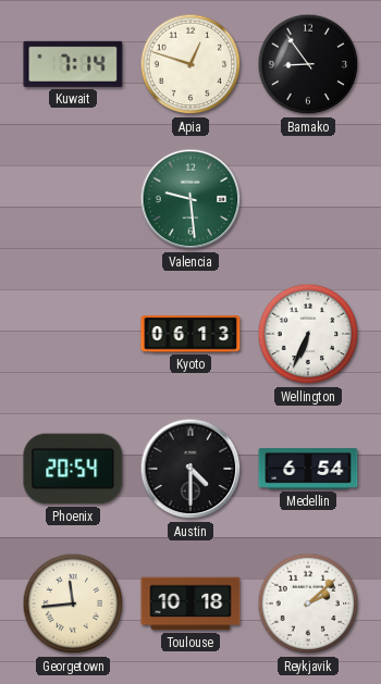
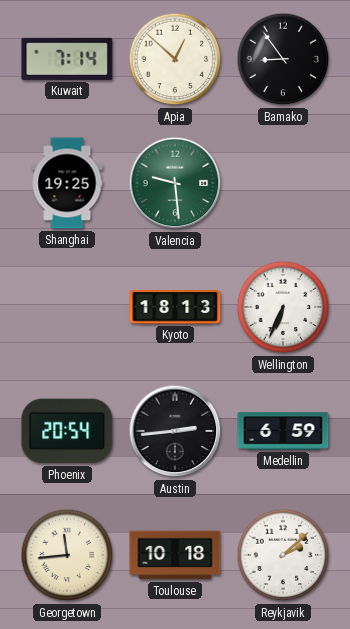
Apia: 12:48 -> 12:52
Shanghai: none -> 19:25
Kyoto: 06:13 -> 18:13
Austin: 4:30 -> 2:44
Medellin: 6:54 -> 6:59
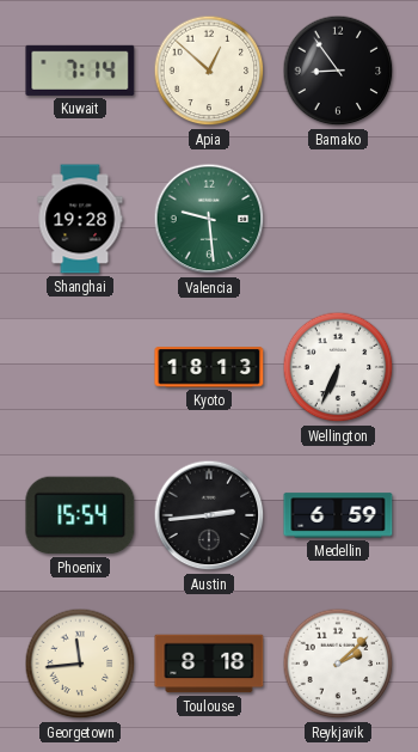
Shanghai: 19:25 -> 19:28
Phoenix: 20:54 -> 15:54
Toulouse: 10:18 -> 8:18
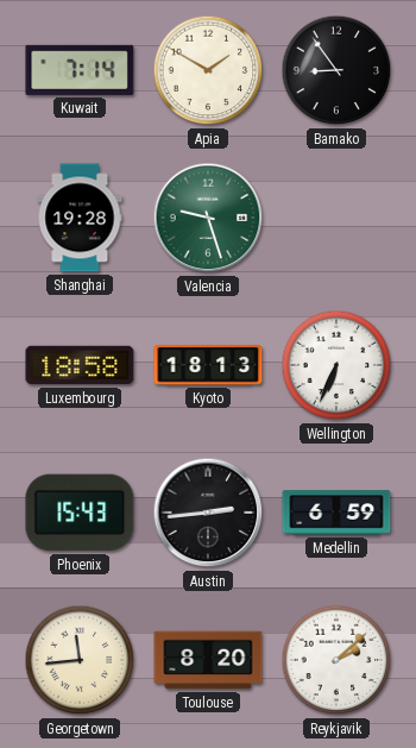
Apia: 12:52 -> 1:50
Valencia: 9:29 -> 9:27
Luxembourg: none -> 18:58
Phoenix: 15:54 -> 15:43
Toulouse: 8:18 -> 8:20
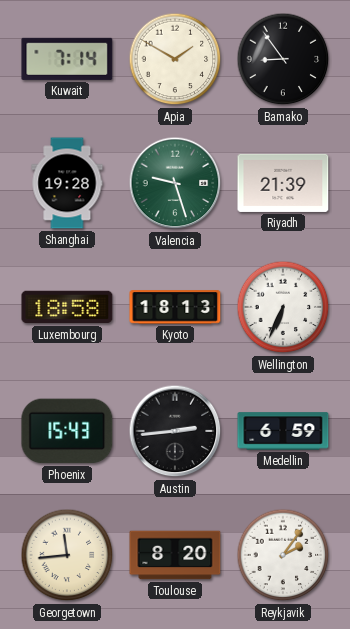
Riyadh: none -> 21:39
Reykjavik: 2:08 -> 2:06
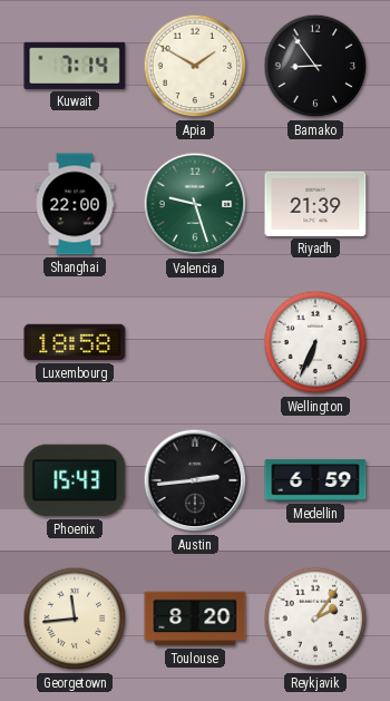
Shanghai: 19:28 -> 22:00
Kyoto: 18:13 -> none
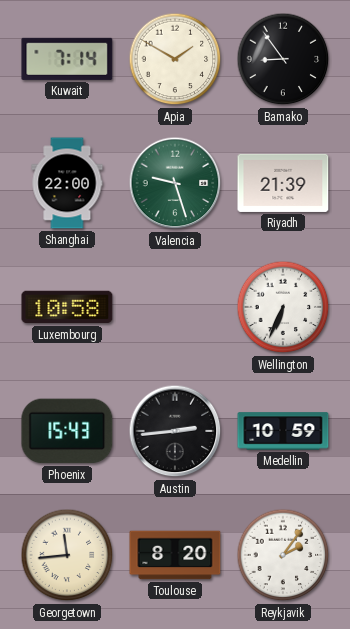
Luxembourg: 18:58 -> 10:58
Medellin: 6:59 -> 10:59
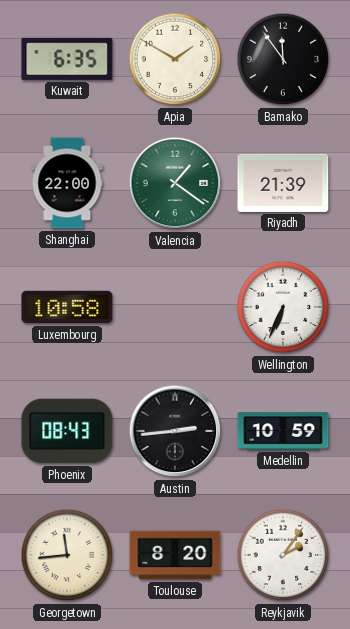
Kuwait: 7:14 -> 6:35
Bamako: 8:54 -> 11:54
Valencia: 9:27 -> 1:21
Phoenix: 15:43 -> 08:43
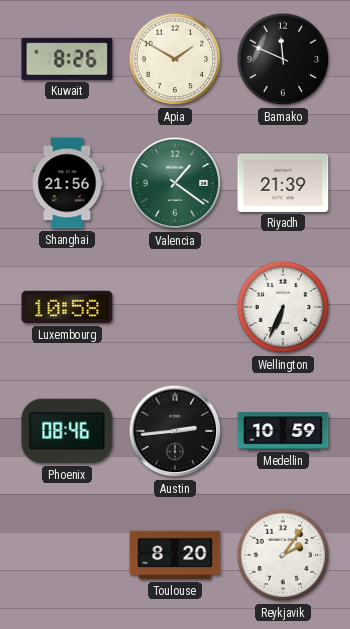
Kuwait: 6:35 -> 8:26
Bamako: 11:54 -> 11:49
Shanghai: 22:00 -> 21:56
Phoenix: 08:43 -> 08:46
Georgetown: 11:44 -> none
